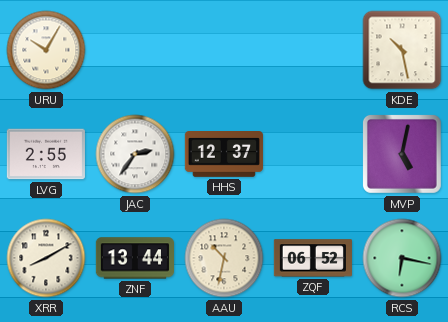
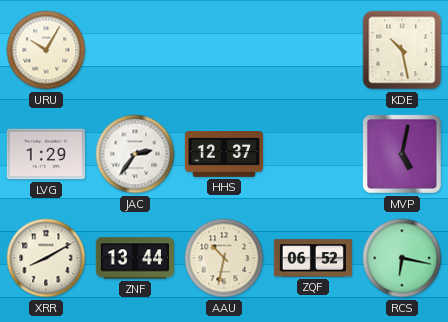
LVG: 2:55 -> 1:29
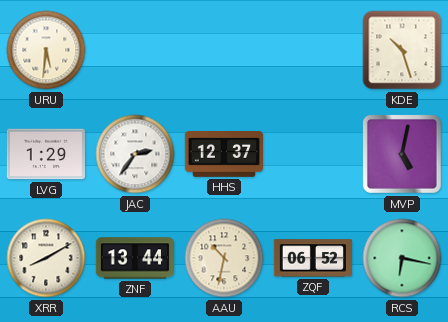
URU: 10:05 -> 5:31
KDE: 10:28 -> 10:27
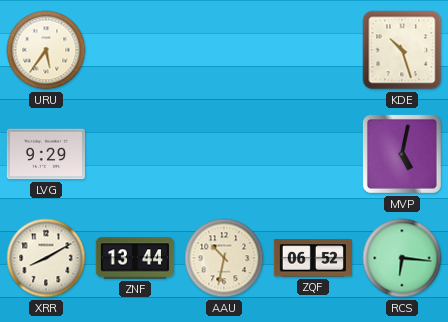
URU: 5:31 -> 5:36
LVG: 1:29 -> 9:29
JAC: 2:36 -> none
HHS: 12:37 -> none
RCS: 6:17 -> 6:16
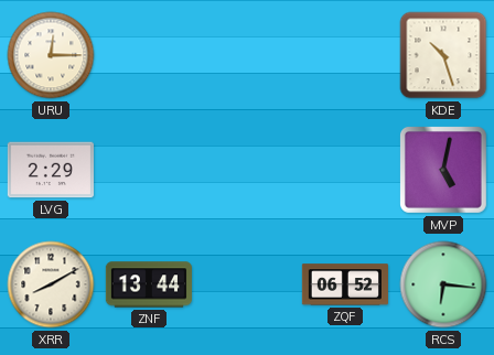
URU: 5:36 -> 12:15
LVG: 9:29 -> 2:29
AAU: 10:32 -> none
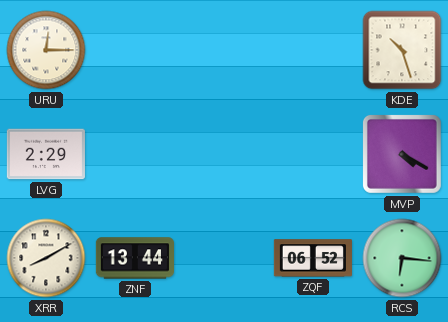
MVP: 5:02 -> 4:20
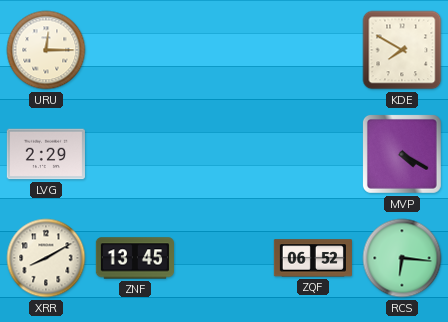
KDE: 10:27 -> 7:50
ZNF: 13:44 -> 13:45
